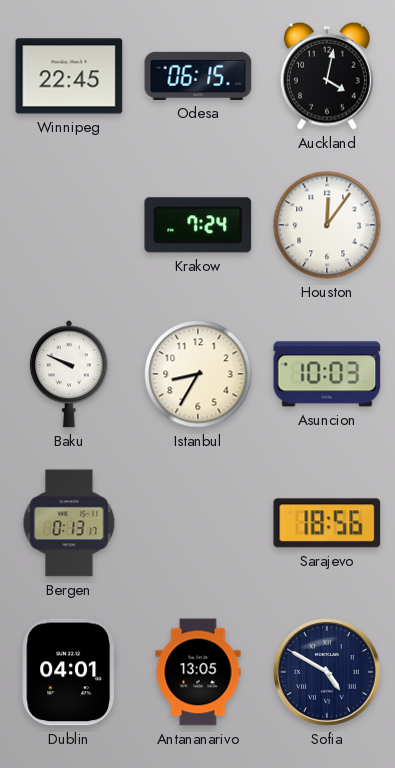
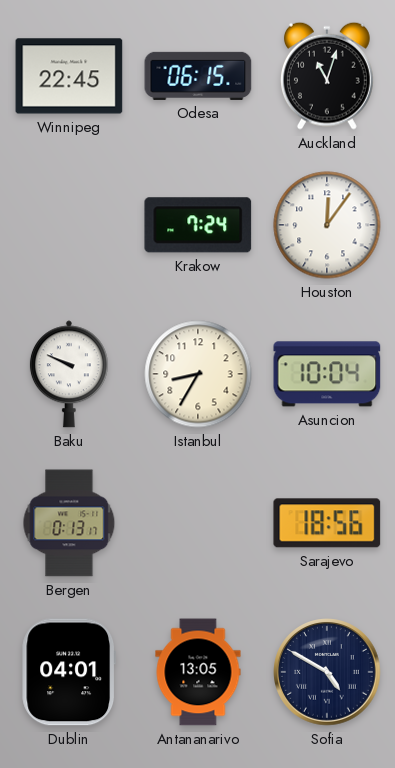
Auckland: 4:02 -> 11:03
Asuncion: 10:03 -> 10:04
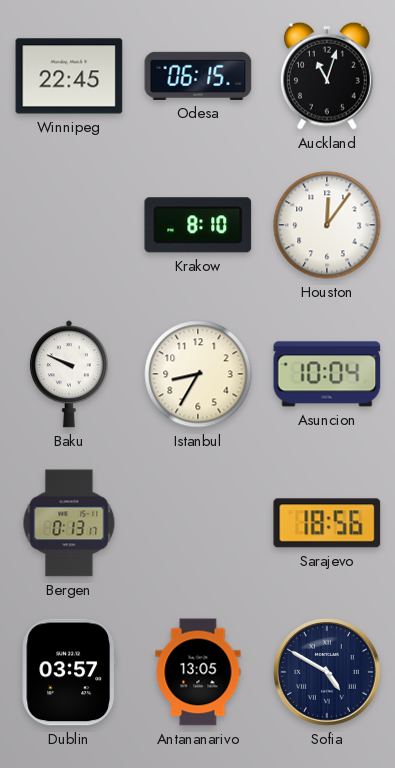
Krakow: 7:24 -> 8:10
Dublin: 04:01 -> 03:57
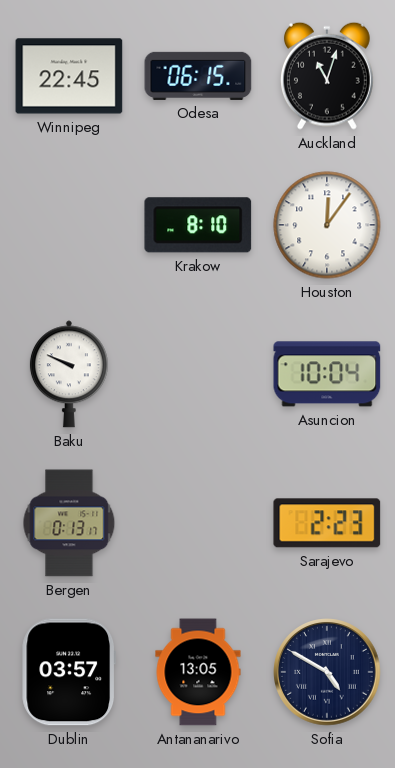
Istanbul: 8:35 -> none
Sarajevo: 18:56 -> 2:23
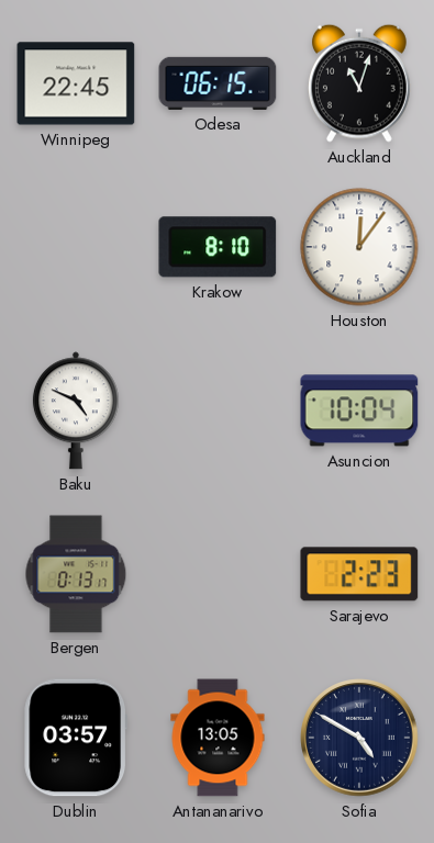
Baku: 9:49 -> 4:49
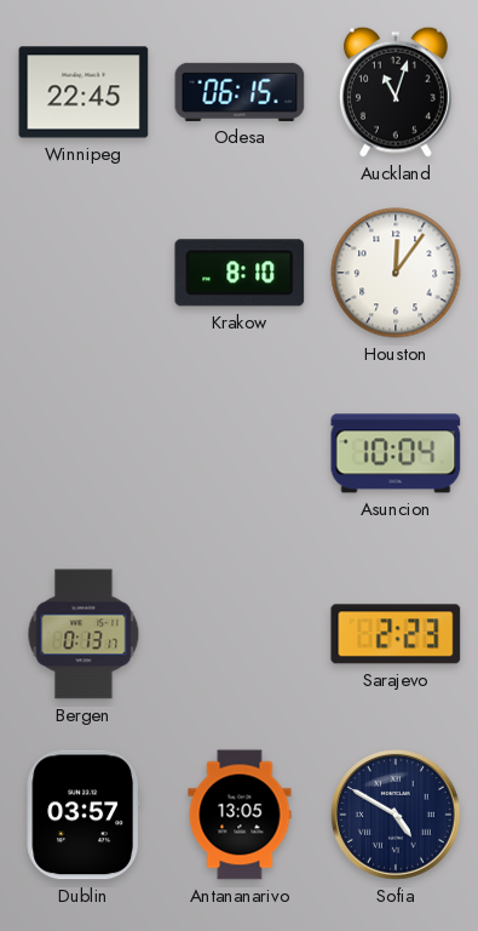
Baku: 4:49 -> none
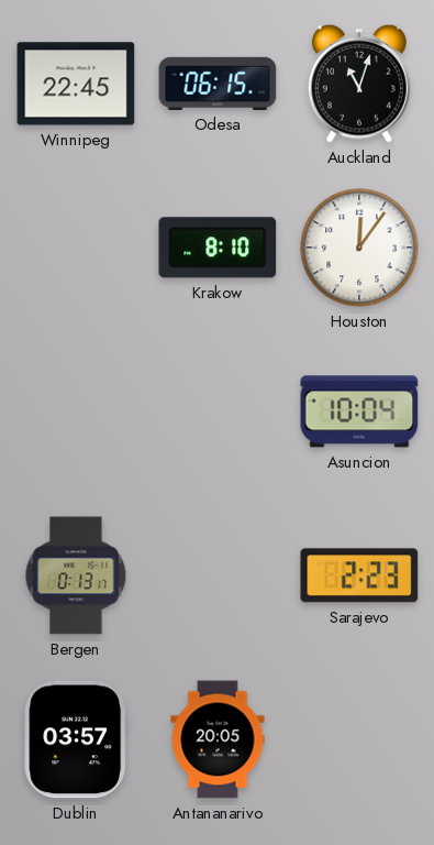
Antananarivo: 13:05 -> 20:05
Sofia: 4:50 -> none
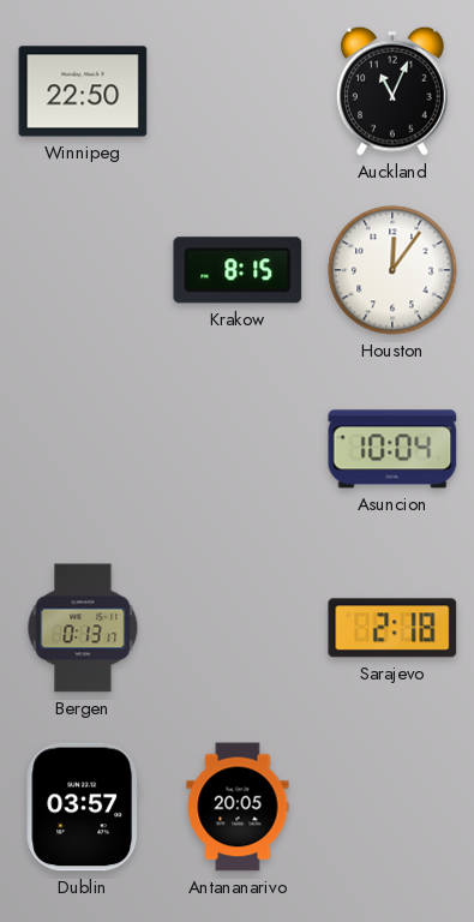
Winnipeg: 22:45 -> 22:50
Odesa: 06:15 -> none
Auckland: 11:03 -> 11:04
Krakow: 8:10 -> 8:15
Sarajevo: 2:23 -> 2:18
